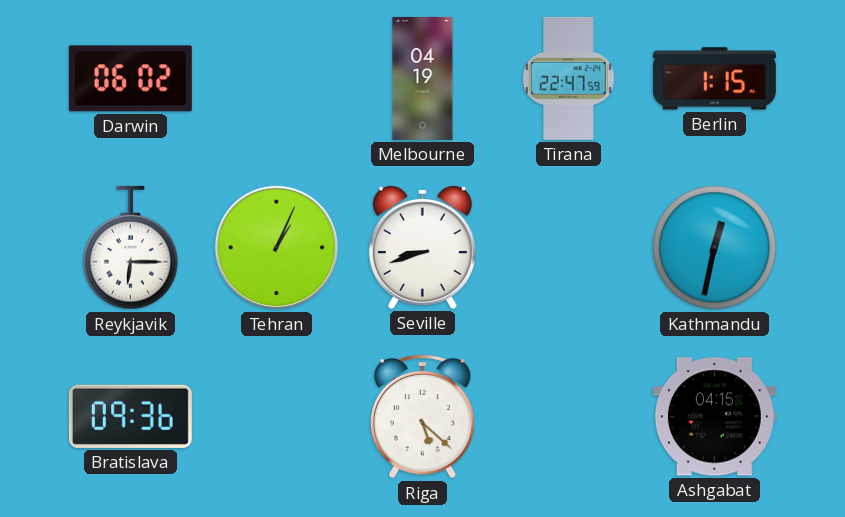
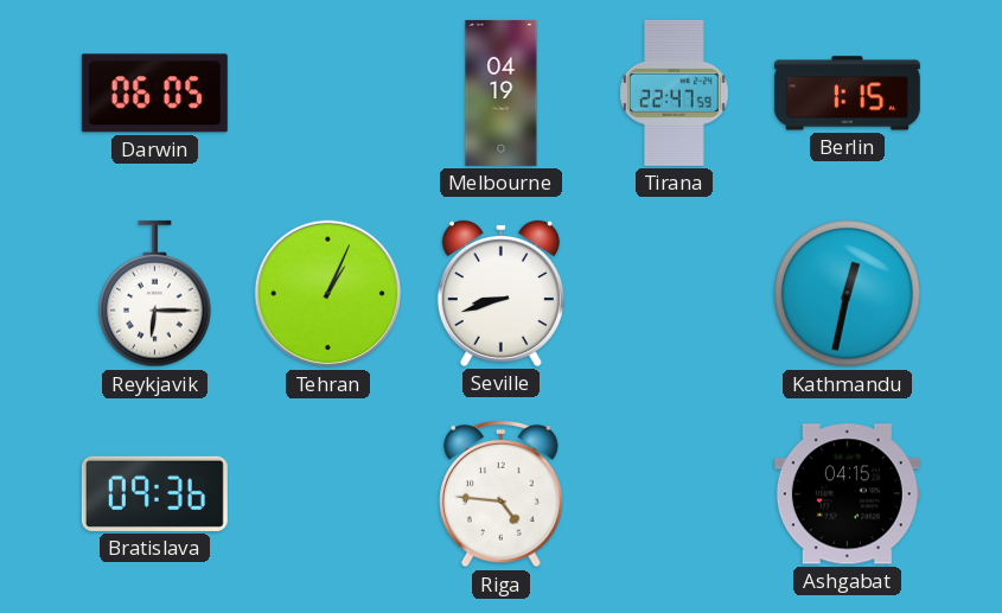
Darwin: 06:02 -> 06:05
Riga: 5:22 -> 4:46
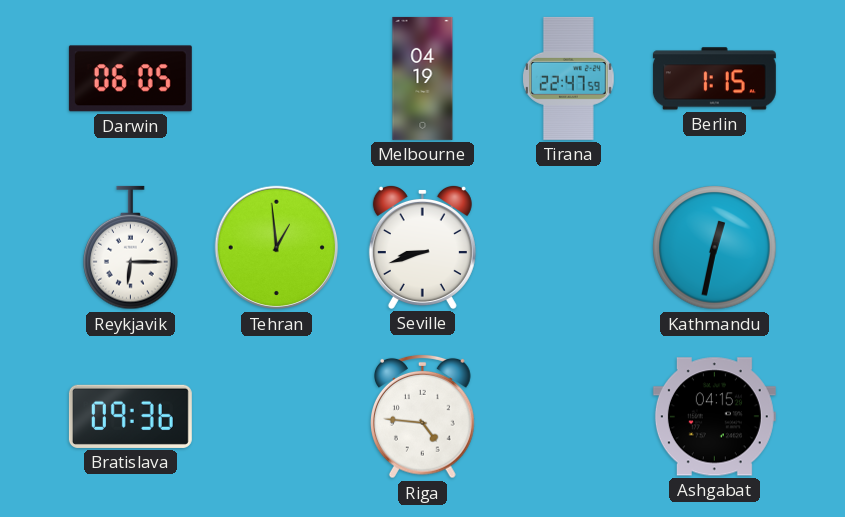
Tehran: 1:04 -> 12:59
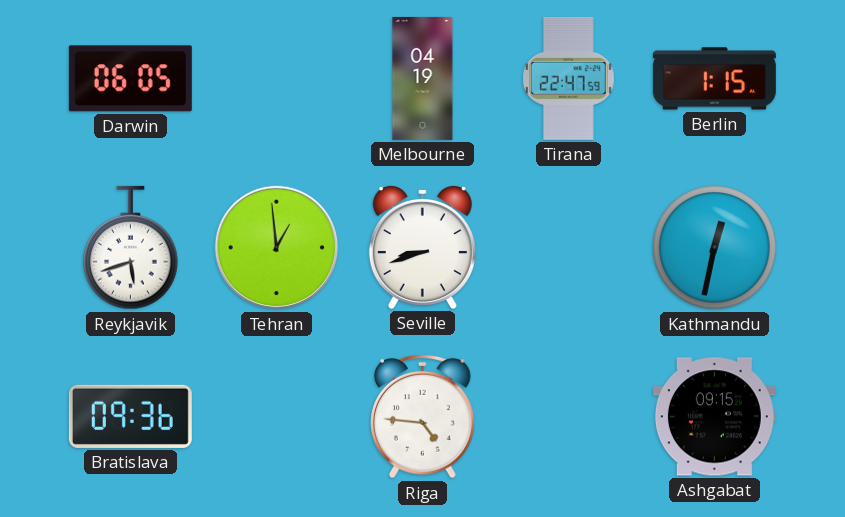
Reykjavik: 6:15 -> 5:42
Ashgabat: 04:15 -> 09:15
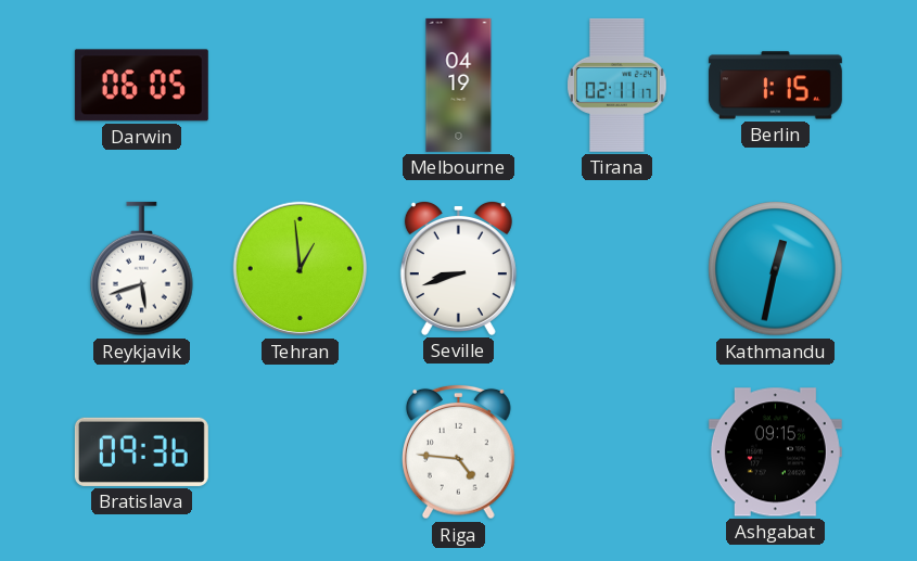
Tirana: 22:47 -> 02:11
